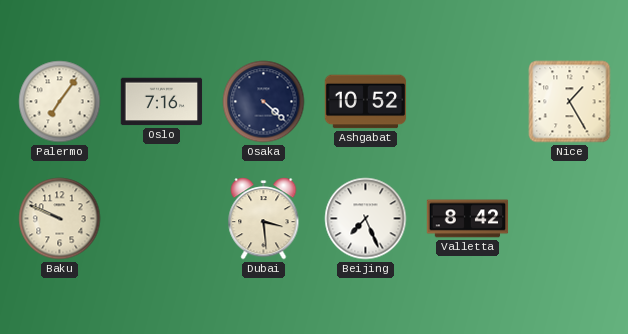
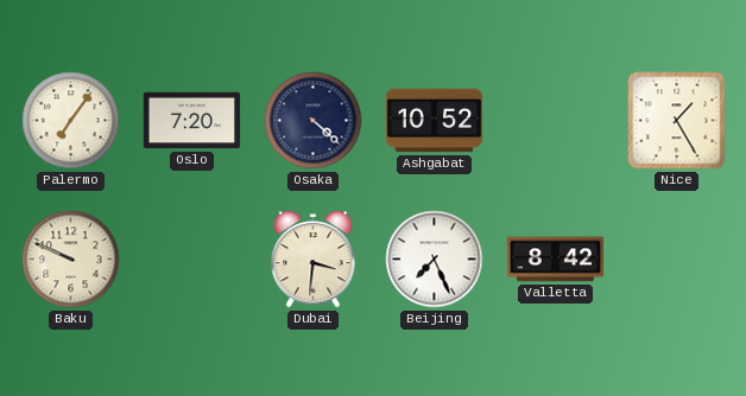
Oslo: 7:16 -> 7:20
Dubai: 3:29 -> 3:31
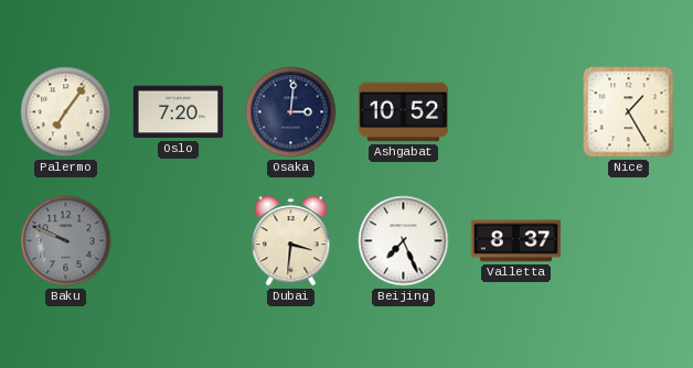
Osaka: 4:22 -> 3:01
Baku dial: cream -> grey
Valletta: 8:42 -> 8:37
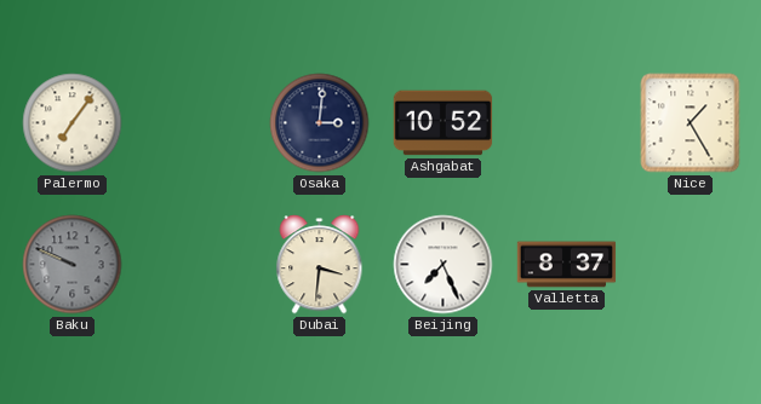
Oslo: 7:20 -> none
